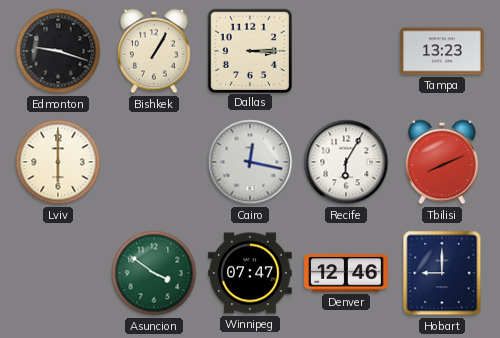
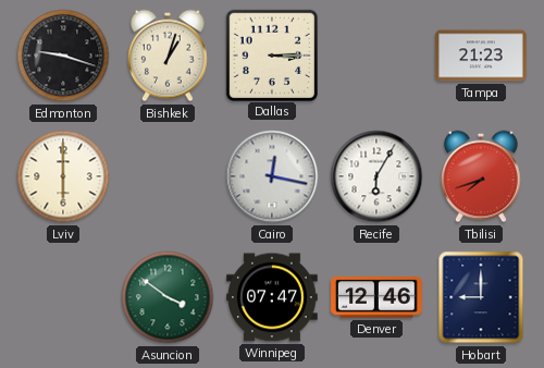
Bishkek: 1:05 -> 1:03
Tampa: 13:23 -> 21:23
Tbilisi: 8:11 -> 7:42
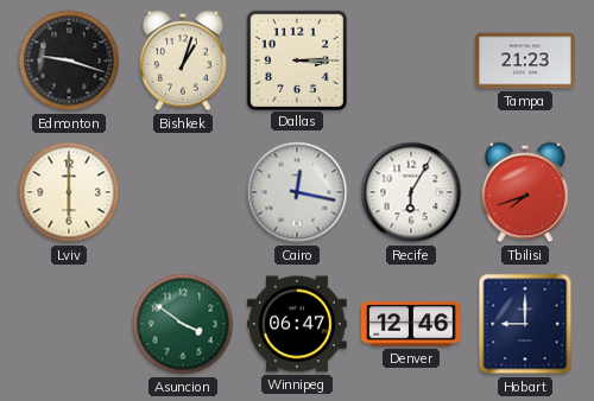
Winnipeg: 07:47 -> 06:47
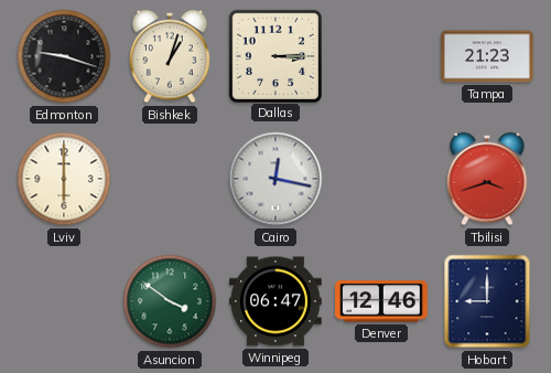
Recife: 6:05 -> none
Tbilisi: 7:42 -> 3:42
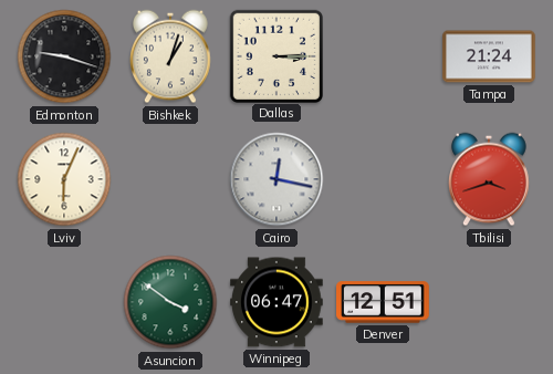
Tampa: 21:23 -> 21:24
Lviv: 6:00 -> 6:04
Denver: 12:46 -> 12:51
Hobart: 9:00 -> none
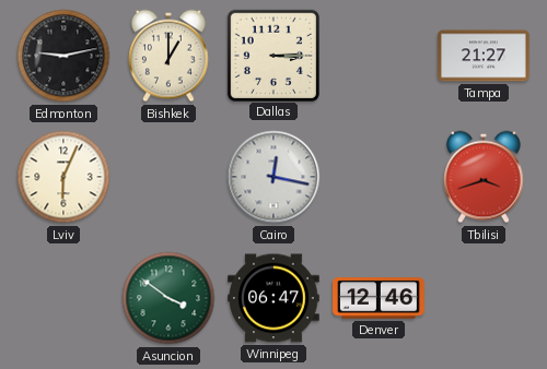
Edmonton: 9:18 -> 9:13
Bishkek: 1:03 -> 1:00
Tampa: 21:24 -> 21:27
Denver: 12:51 -> 12:46
